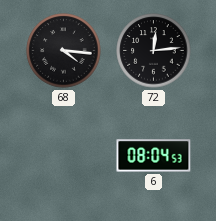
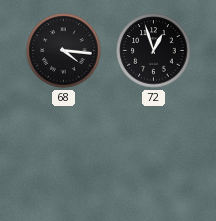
72: 12:14 -> 12:57
6: 08:04 -> none
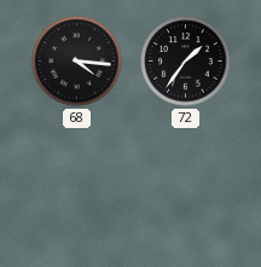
72: 12:57 -> 1:36
